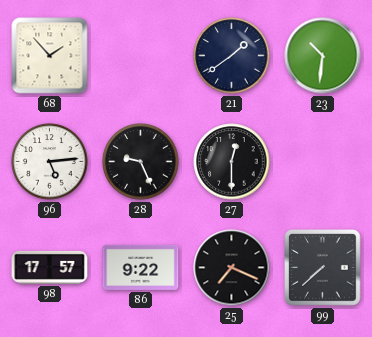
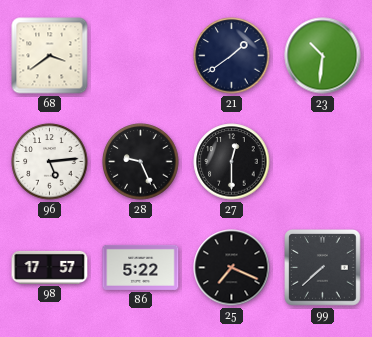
68: 1:53 -> 3:39
86: 9:22 -> 5:22
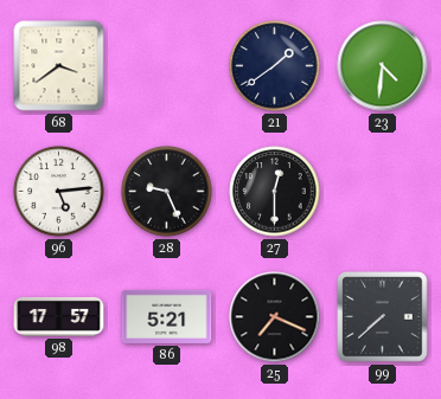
23: 10:31 -> 4:31
86: 5:22 -> 5:21
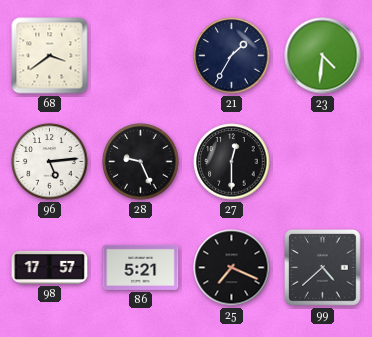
21: 1:39 -> 1:35
99: 7:38 -> 4:38
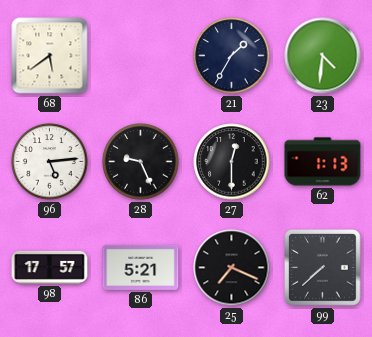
68: 3:39 -> 5:39
62: none -> 1:13
99: 4:38 -> 7:38
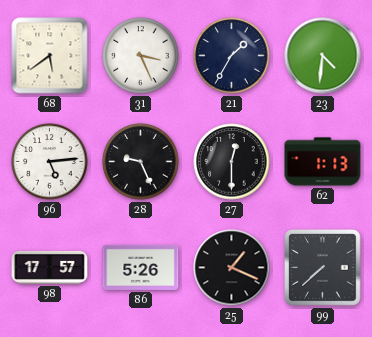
31: none -> 3:26
86: 5:21 -> 5:26
25: 7:19 -> 1:19
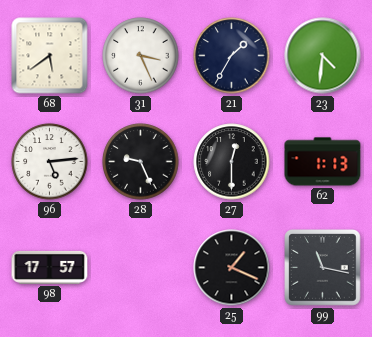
86: 5:26 -> none
99: 7:38 -> 11:17
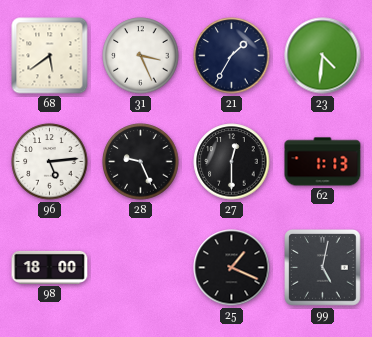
98: 17:57 -> 18:00
99: 11:17 -> 5:02
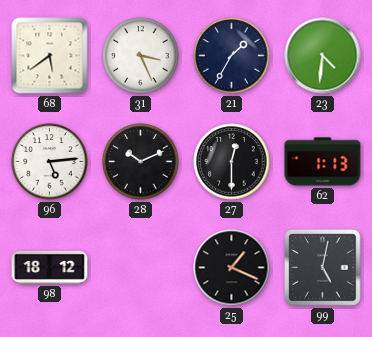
28: 9:26 -> 10:11
98: 18:00 -> 18:12
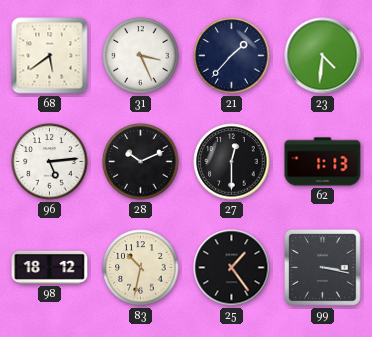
21: 1:35 -> 1:37
83: none -> 10:32
25: 1:19 -> 1:24
99: 5:02 -> 3:17
